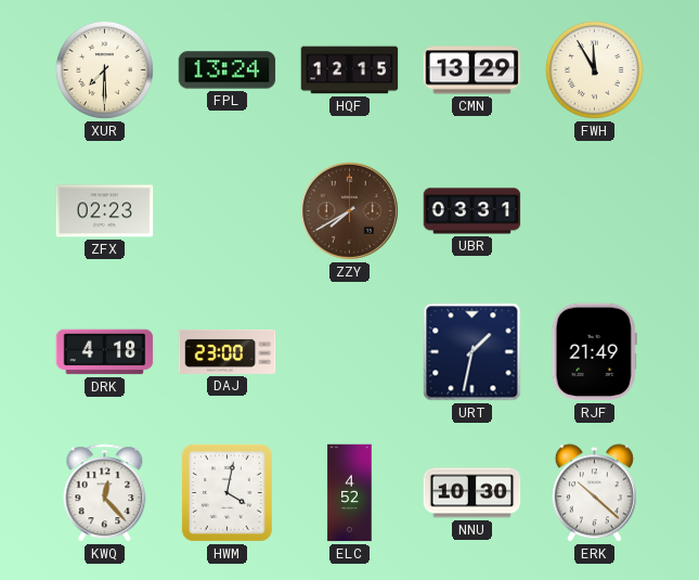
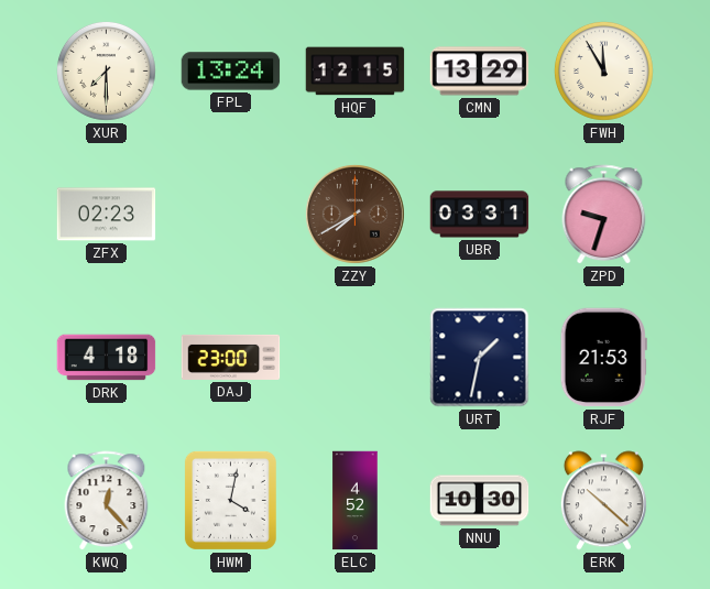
ZPD: none -> 9:33
RJF: 21:49 -> 21:53
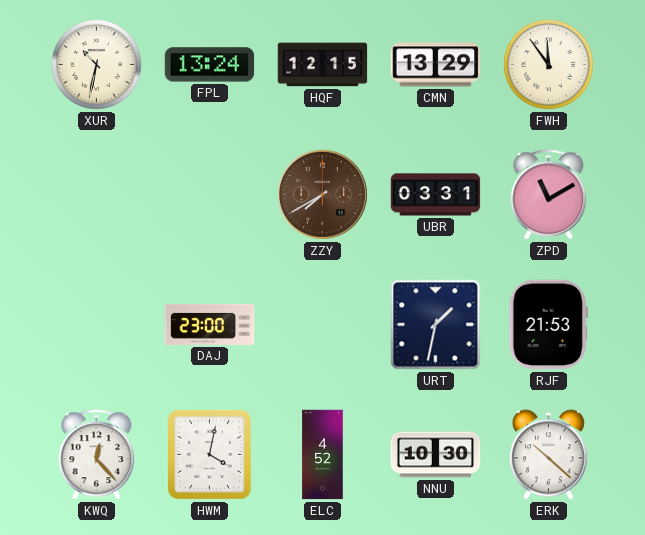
XUR: 7:30 -> 10:32
FWH: 11:55 -> 11:54
ZFX: 02:23 -> none
ZPD: 9:33 -> 11:10
DRK: 4:18 -> none
